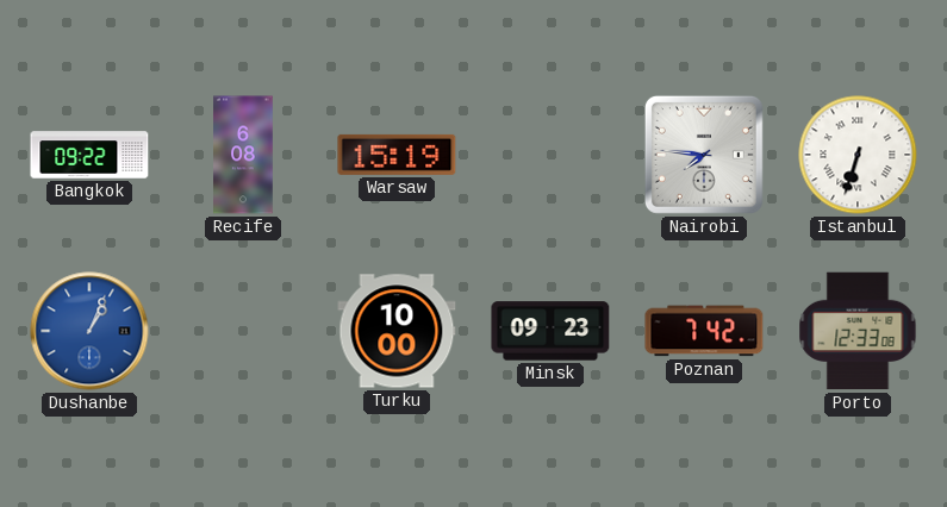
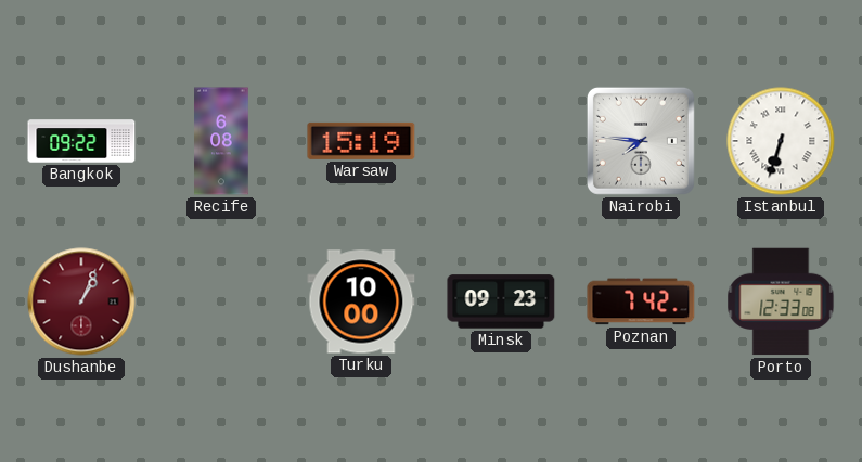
Dushanbe dial: blue -> burgundy
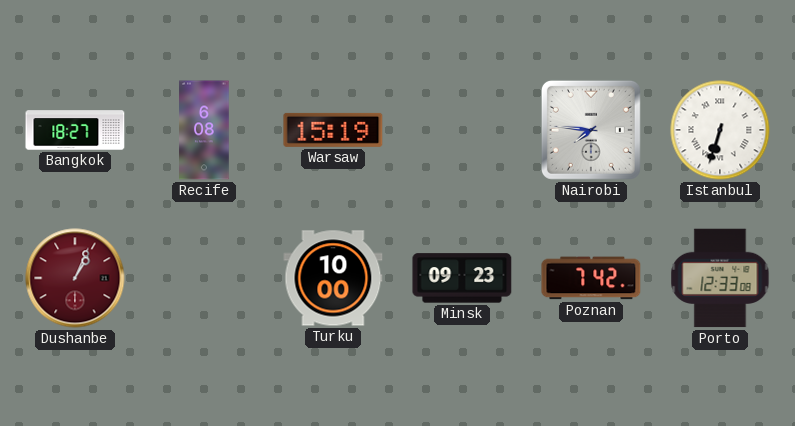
Bangkok: 09:22 -> 18:27
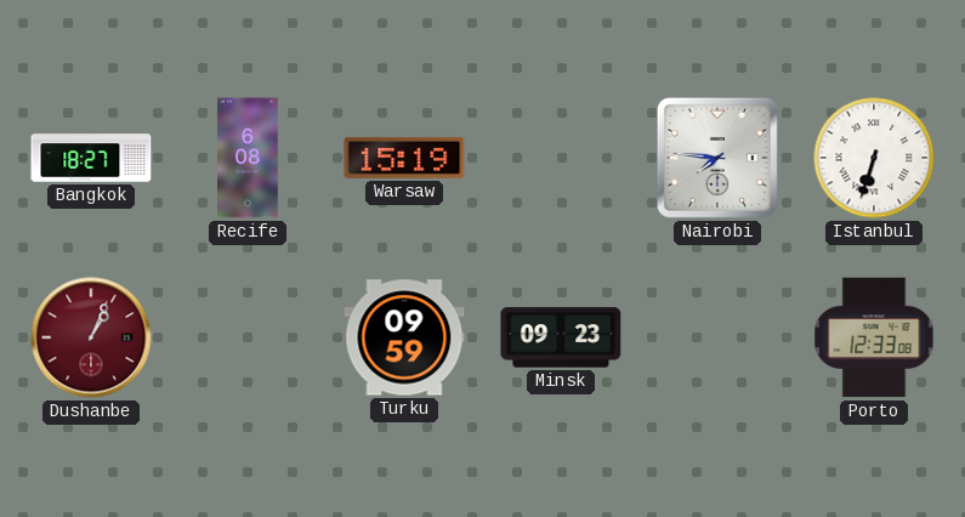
Turku: 10:00 -> 09:59
Poznan: 7:42 -> none
